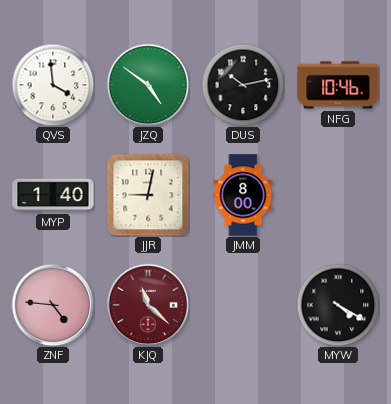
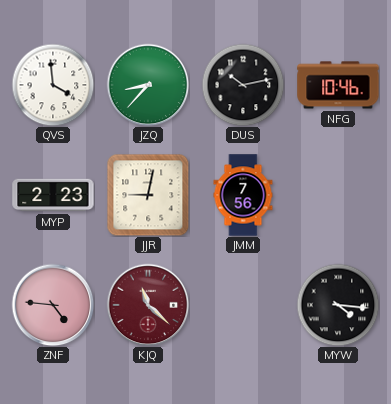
JZQ: 4:51 -> 8:37
MYP: 1:40 -> 2:23
JMM: 8:00 -> 7:56
MYW: 4:20 -> 4:16
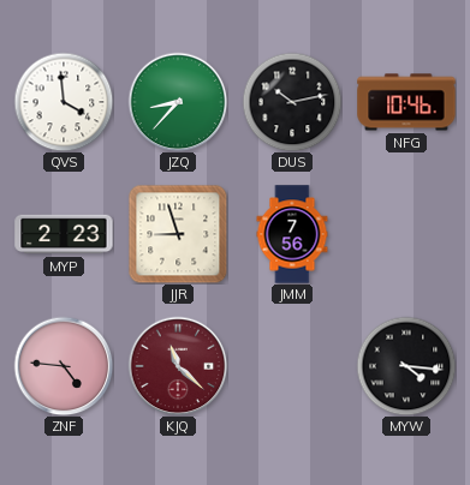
JJR: 9:02 -> 8:57
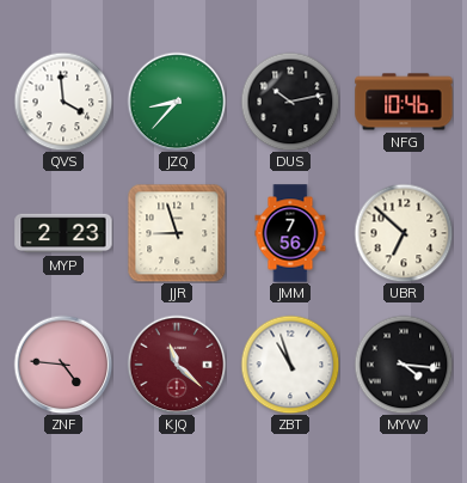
UBR: none -> 6:52
ZBT: none -> 10:57
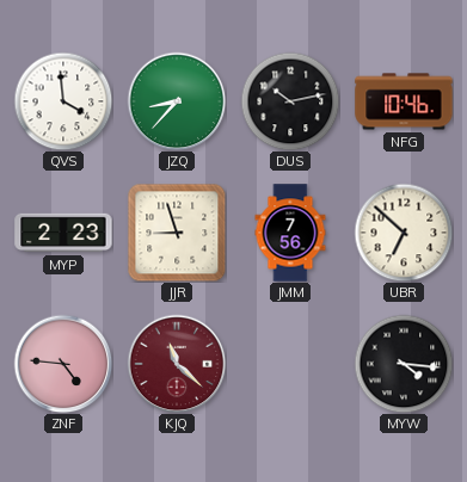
ZBT: 10:57 -> none
